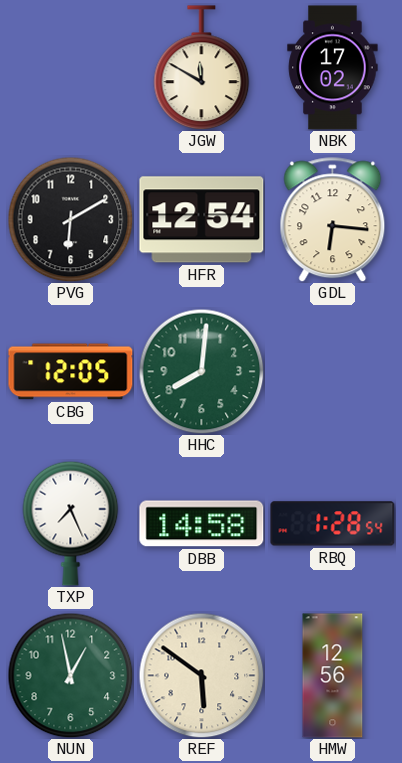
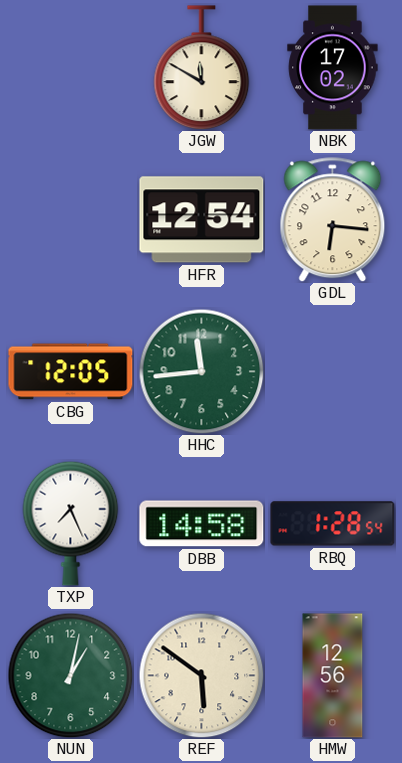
PVG: 6:10 -> none
HHC: 8:01 -> 11:44
NUN: 12:58 -> 1:02
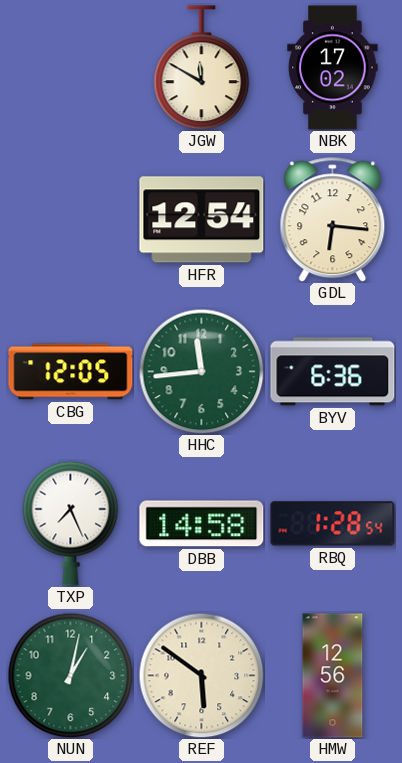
BYV: none -> 6:36
